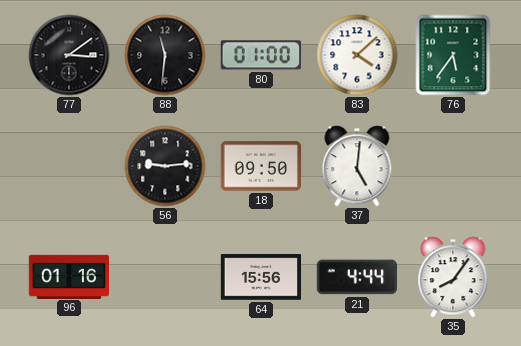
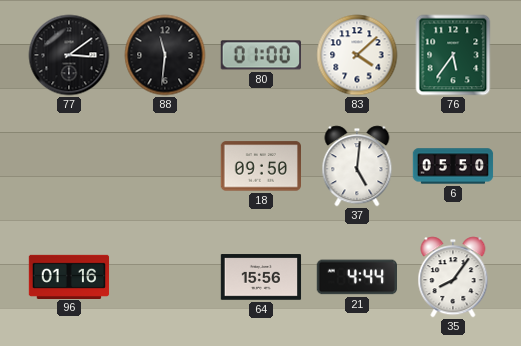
56: 9:14 -> none
6: none -> 05:50
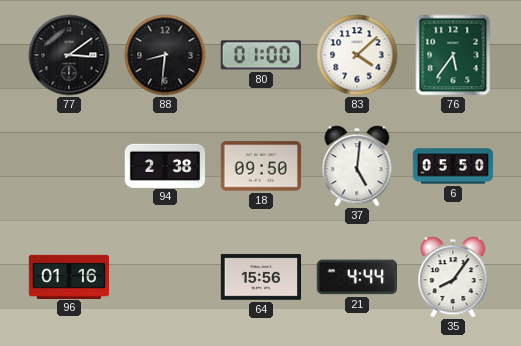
88: 11:31 -> 8:31
94: none -> 2:38
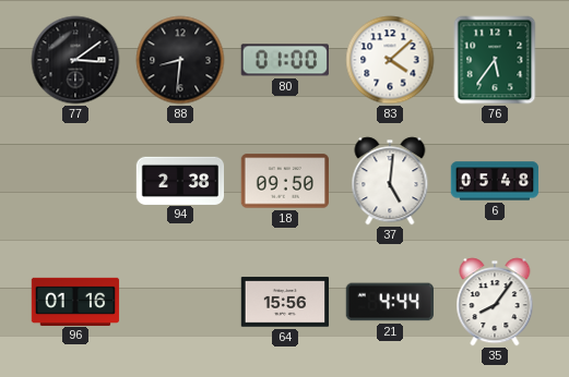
6: 05:50 -> 05:48
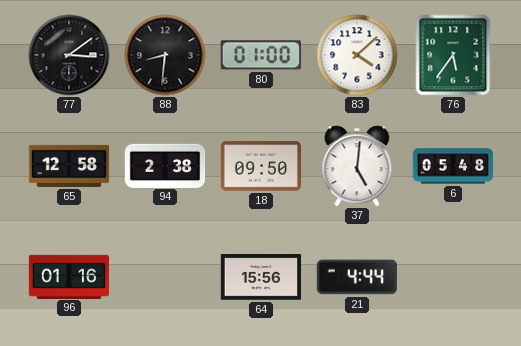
65: none -> 12:58
35: 8:06 -> none
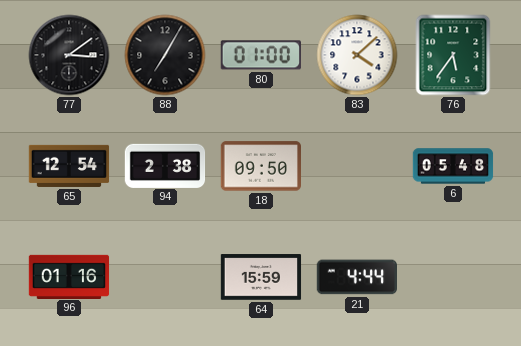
88: 8:31 -> 7:05
65: 12:58 -> 12:54
37: 5:01 -> none
64: 15:56 -> 15:59
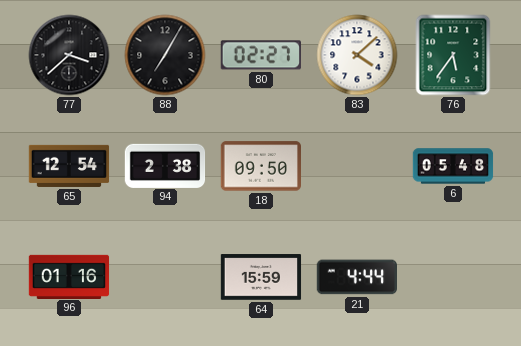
77: 3:09 -> 3:38
80: 01:00 -> 02:27
